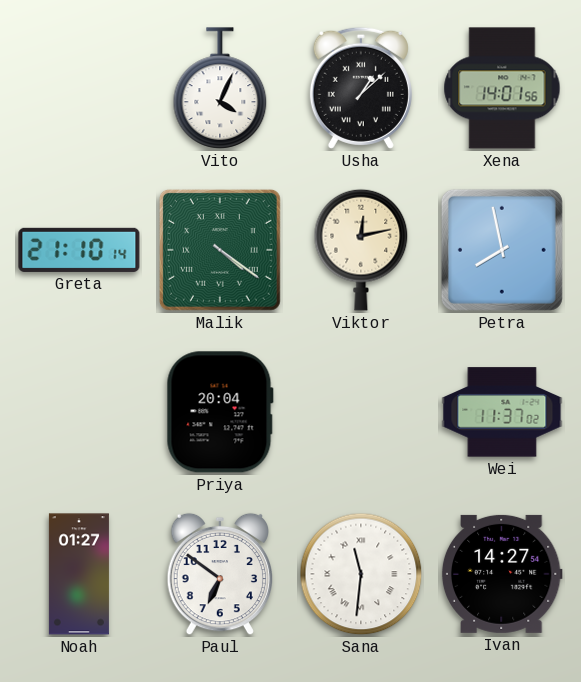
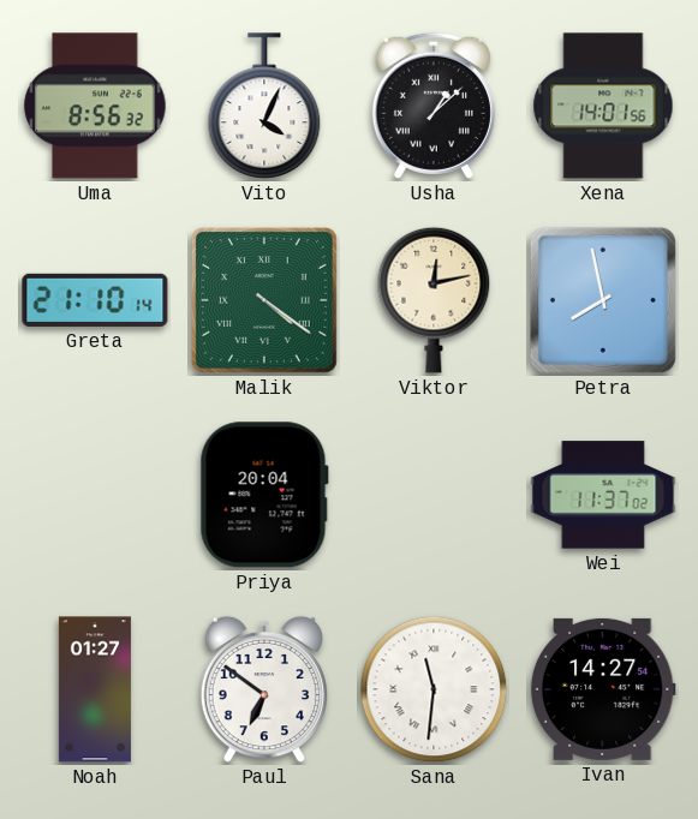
Uma: none -> 8:56
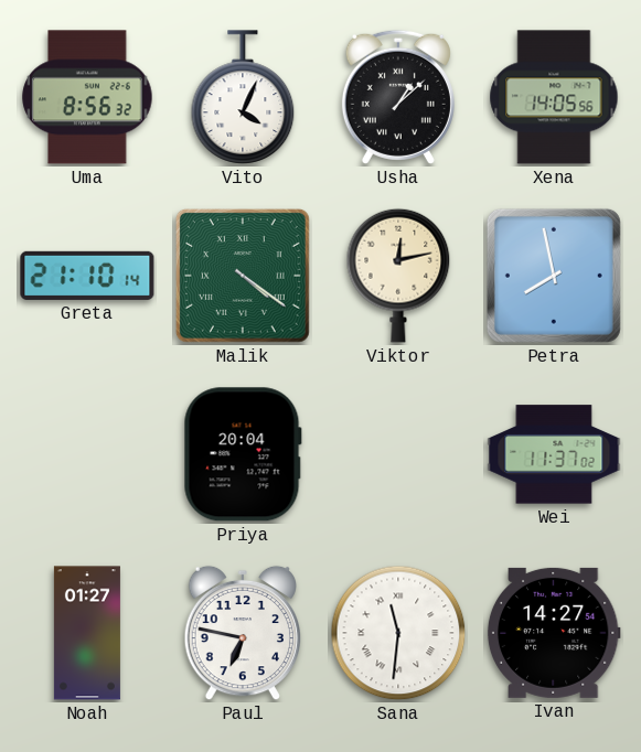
Xena: 14:01 -> 14:05
Paul: 6:51 -> 6:47
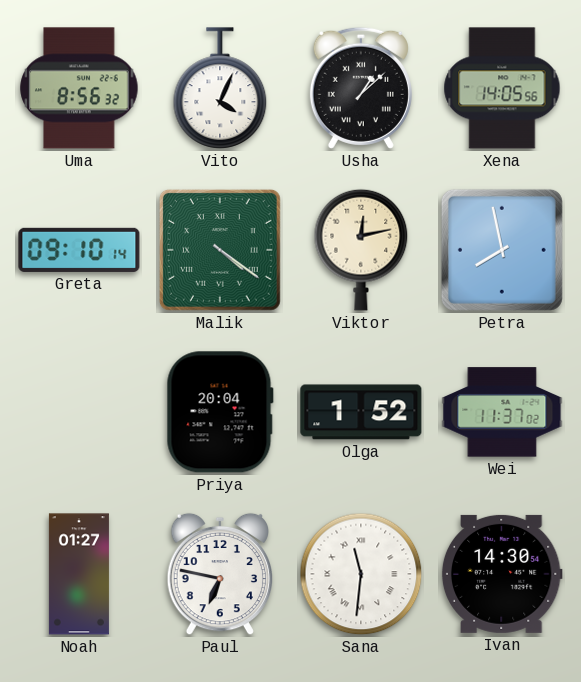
Greta: 21:10 -> 09:10
Olga: none -> 1:52
Ivan: 14:27 -> 14:30
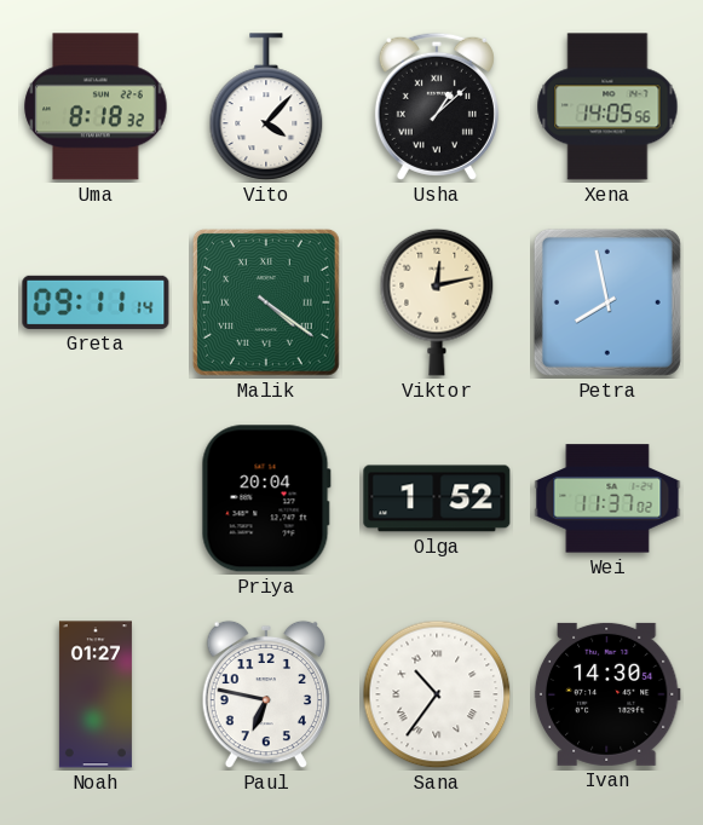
Uma: 8:56 -> 8:18
Vito: 4:04 -> 4:07
Greta: 09:10 -> 09:11
Sana: 11:31 -> 10:36
